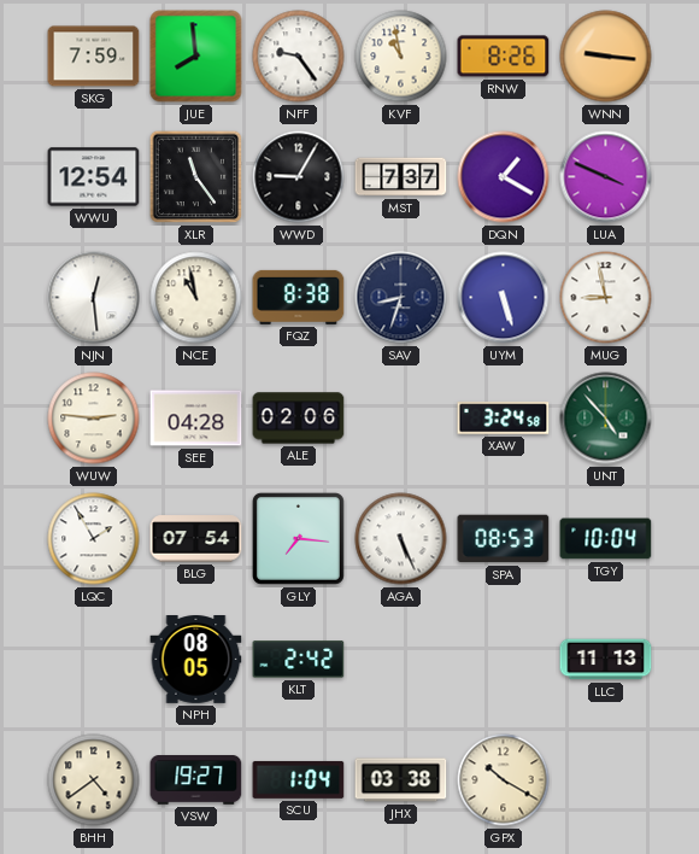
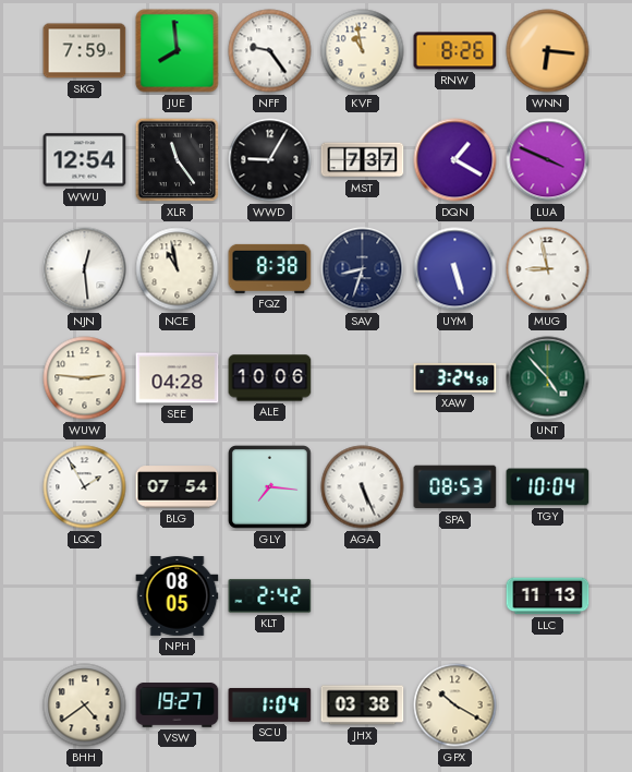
WNN: 9:16 -> 6:16
ALE: 02:06 -> 10:06
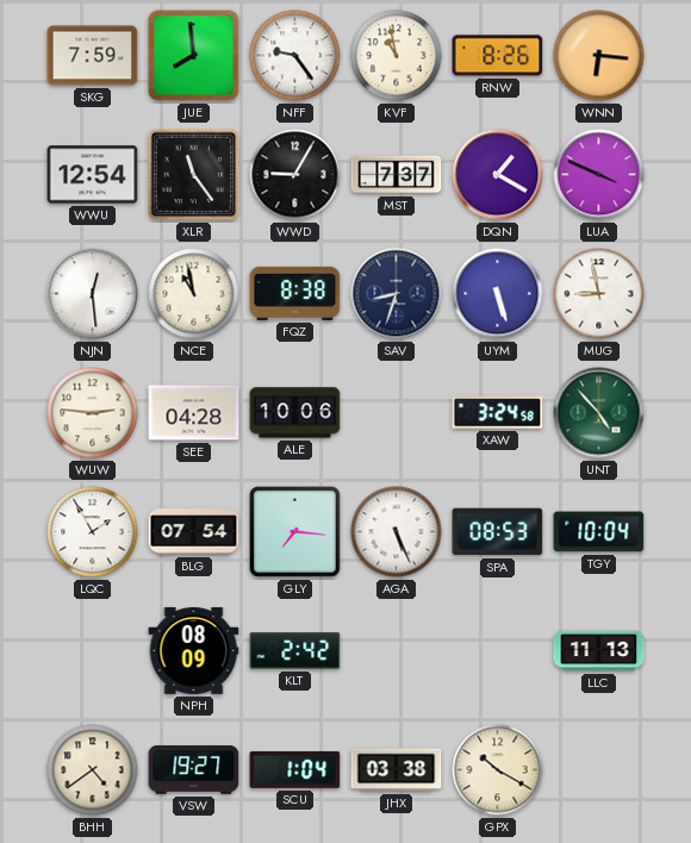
NPH: 08:05 -> 08:09
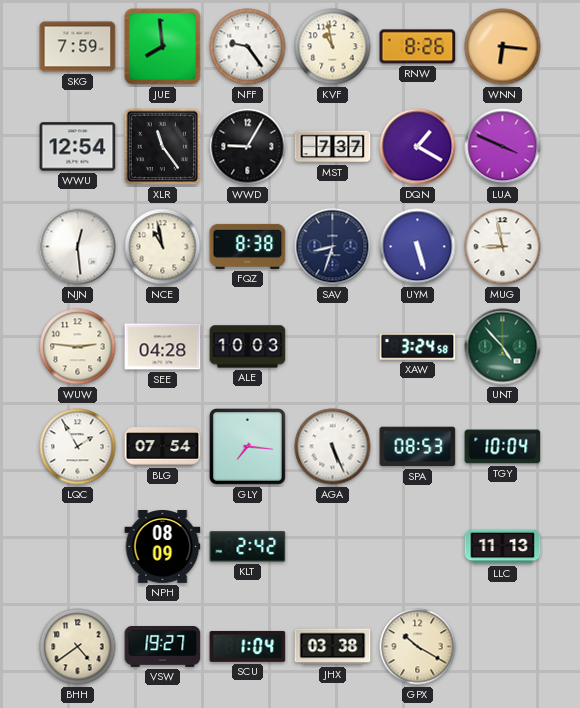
ALE: 10:06 -> 10:03
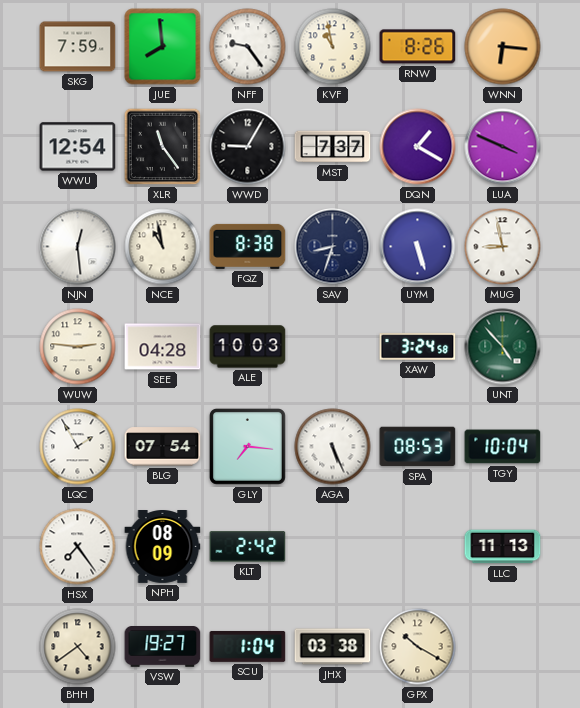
HSX: none -> 7:24
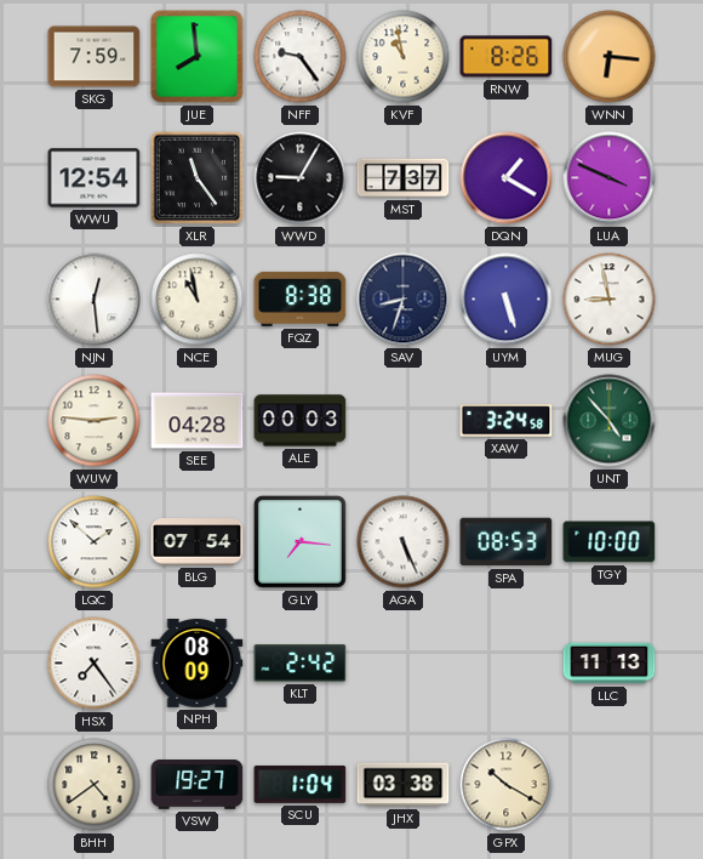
ALE: 10:03 -> 00:03
LQC: 1:55 -> 1:52
TGY: 10:04 -> 10:00
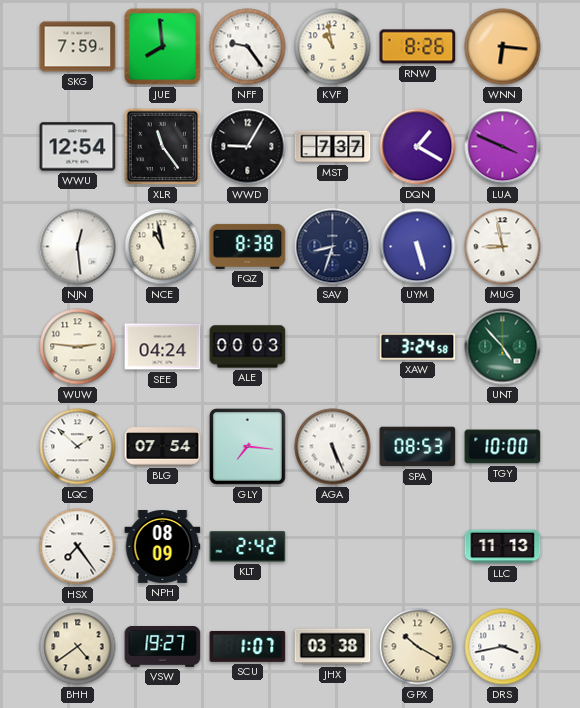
SEE: 04:28 -> 04:24
SCU: 1:04 -> 1:07
DRS: none -> 3:43
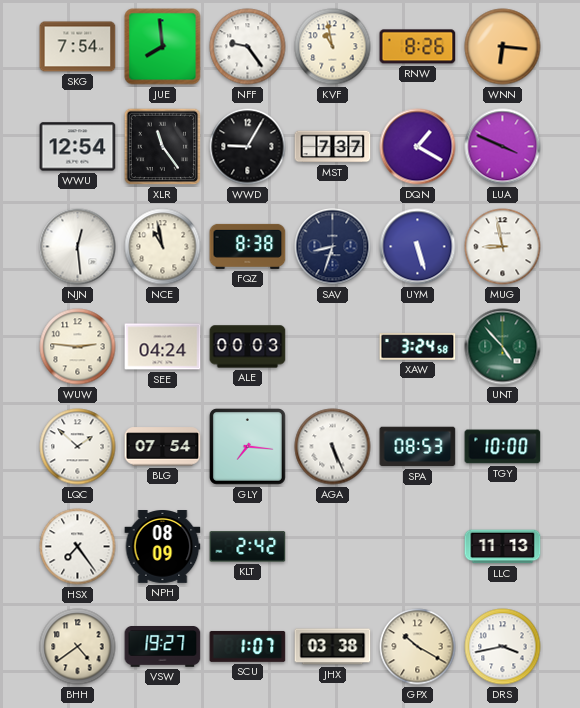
SKG: 7:59 -> 7:54
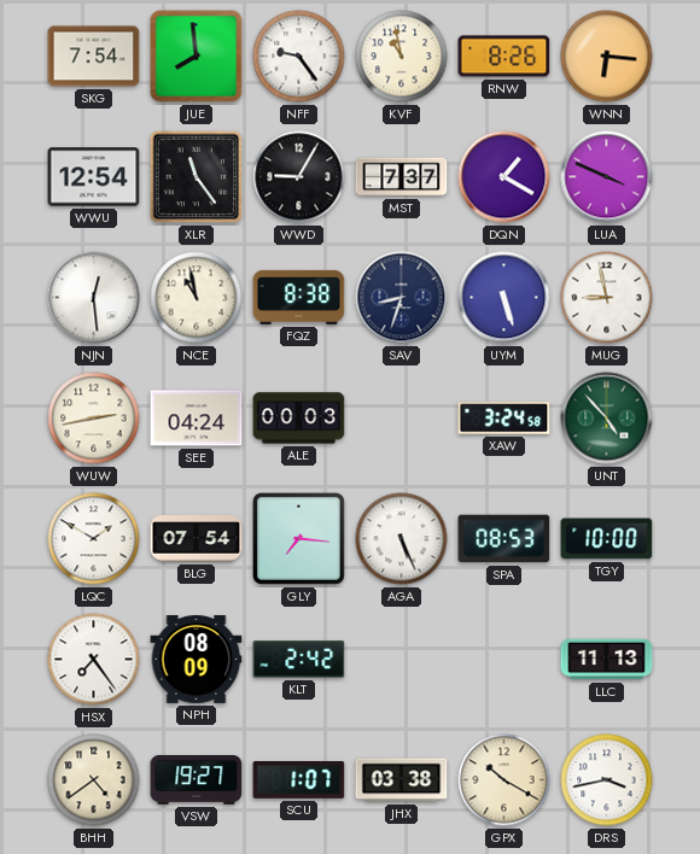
WUW: 2:46 -> 2:43
LQC: 1:52 -> 1:50
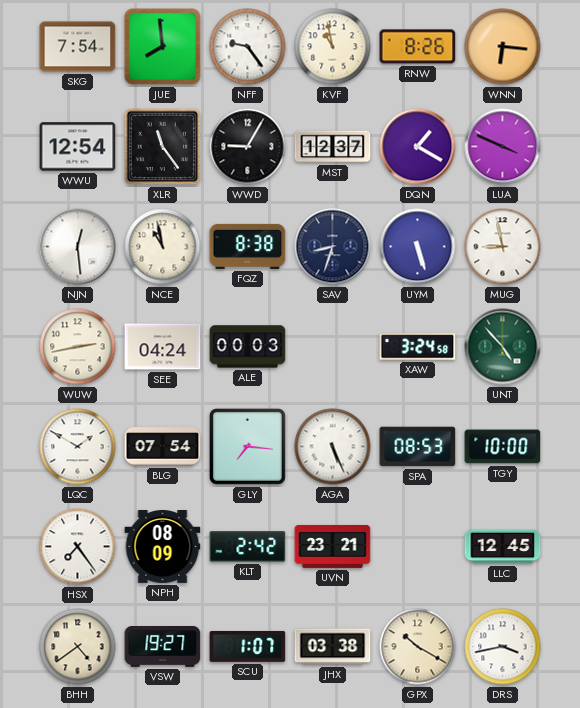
MST: 7:37 -> 12:37
UVN: none -> 23:21
LLC: 11:13 -> 12:45
